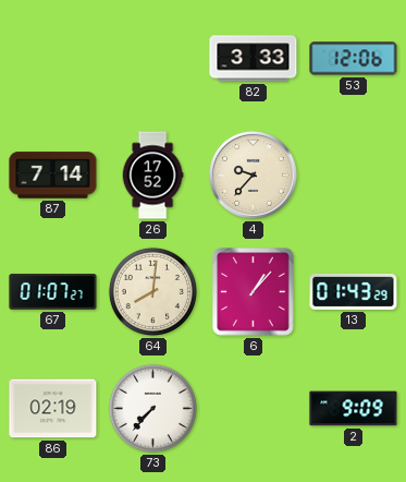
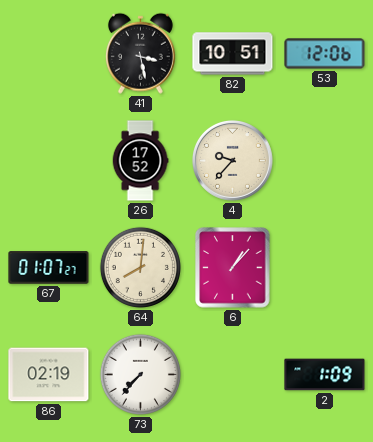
41: none -> 3:28
82: 3:33 -> 10:51
87: 7:14 -> none
13: 01:43 -> none
2: 9:09 -> 1:09
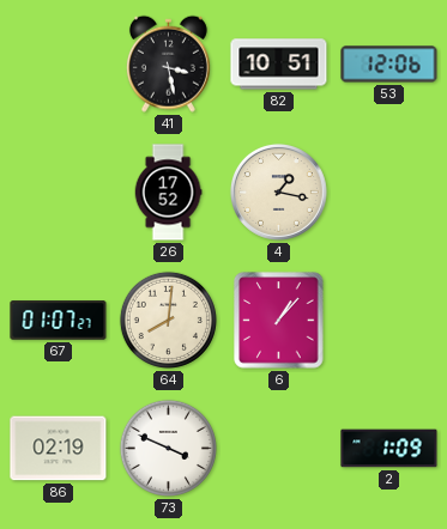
4: 9:37 -> 1:17
73: 7:37 -> 3:49
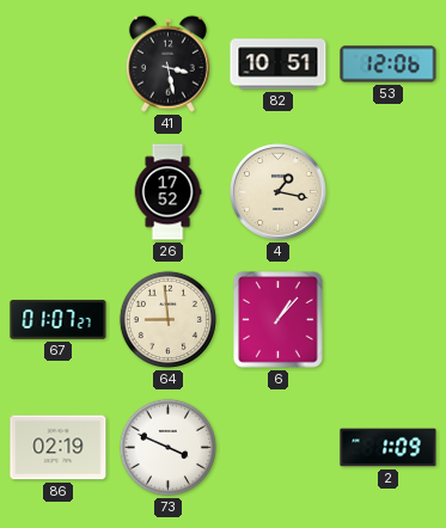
64: 8:01 -> 8:59
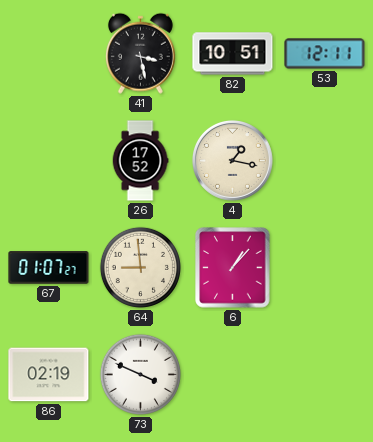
53: 12:06 -> 12:11
2: 1:09 -> none
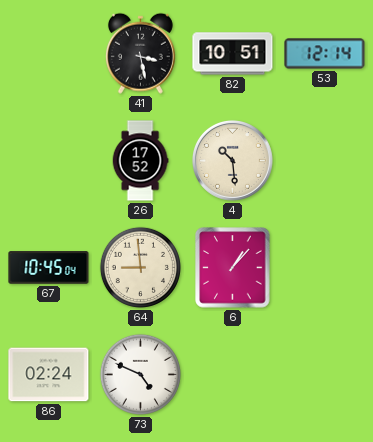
53: 12:11 -> 12:14
4: 1:17 -> 10:29
67: 01:07 -> 10:45
86: 02:19 -> 02:24
73: 3:49 -> 4:49
